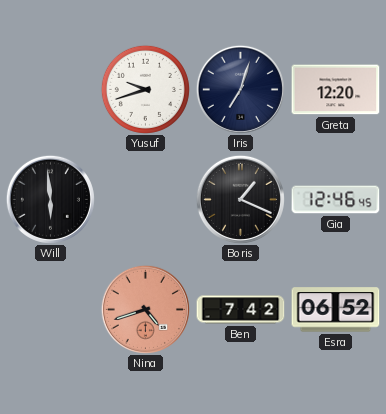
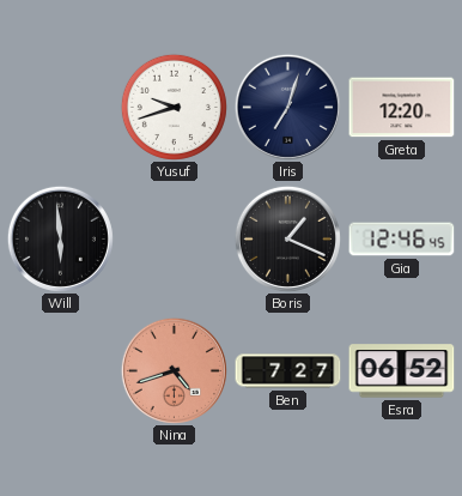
Ben: 7:42 -> 7:27
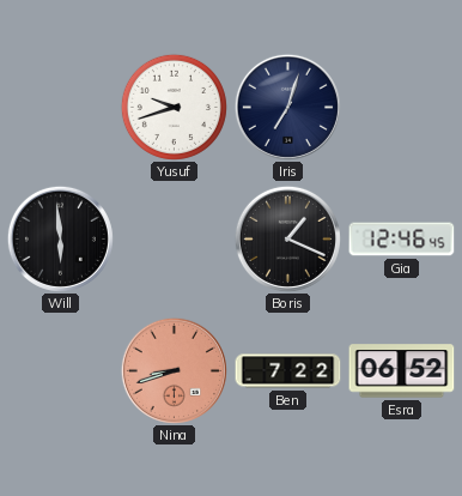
Greta: 12:20 -> none
Nina: 4:42 -> 8:42
Ben: 7:27 -> 7:22
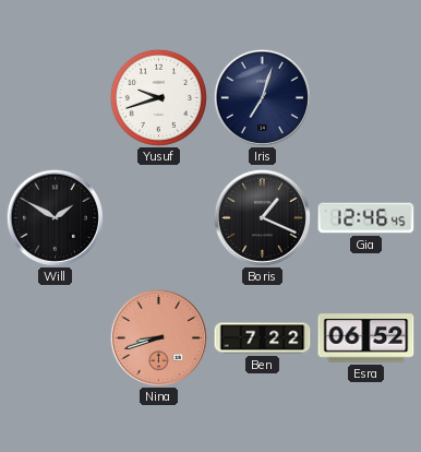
Will: 5:59 -> 1:50
